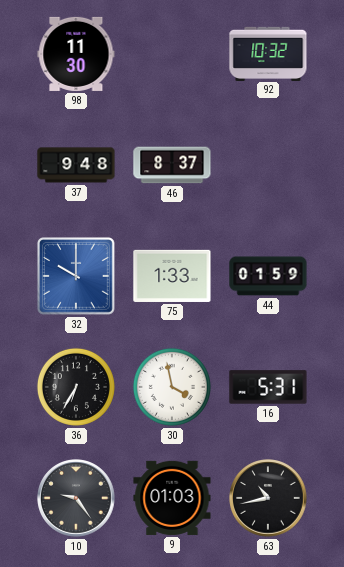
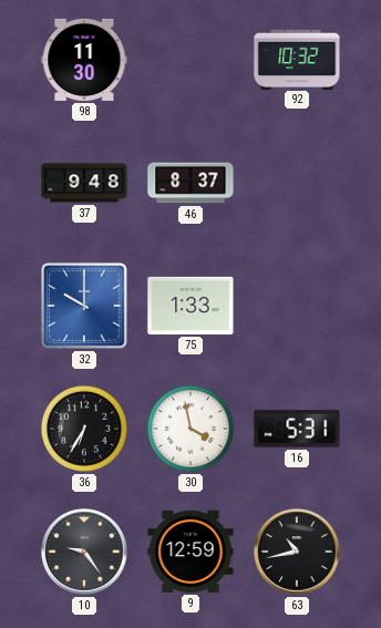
44: 01:59 -> none
9: 01:03 -> 12:59
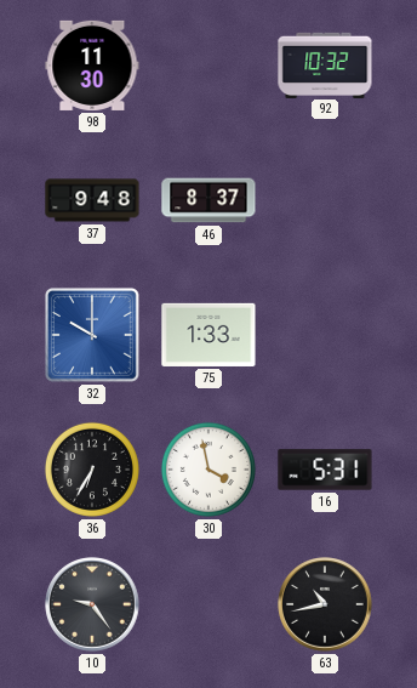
9: 12:59 -> none
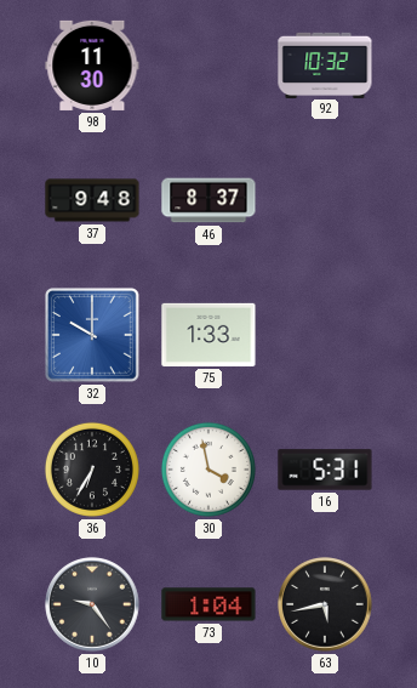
73: none -> 1:04
63: 10:43 -> 5:43
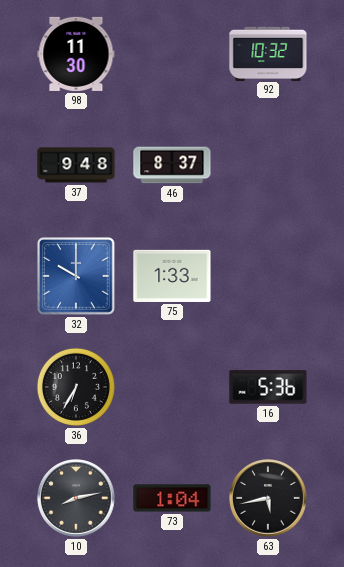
30: 3:58 -> none
16: 5:31 -> 5:36
10: 9:24 -> 8:13
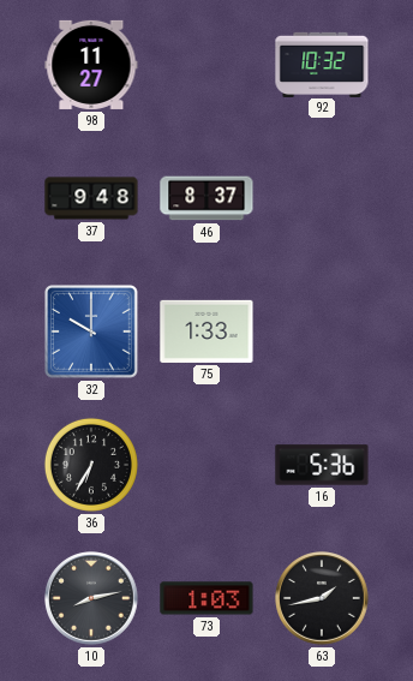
98: 11:30 -> 11:27
73: 1:04 -> 1:03
63: 5:43 -> 1:43
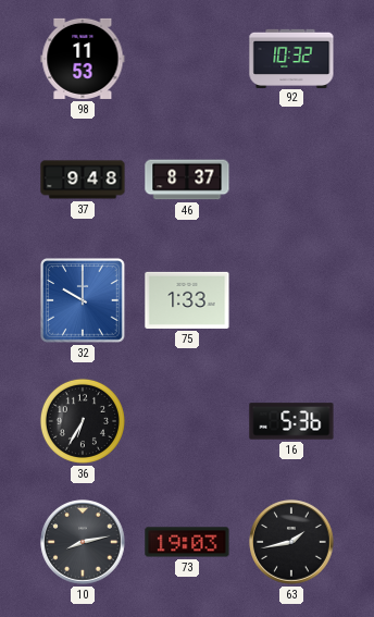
98: 11:27 -> 11:53
73: 1:03 -> 19:03
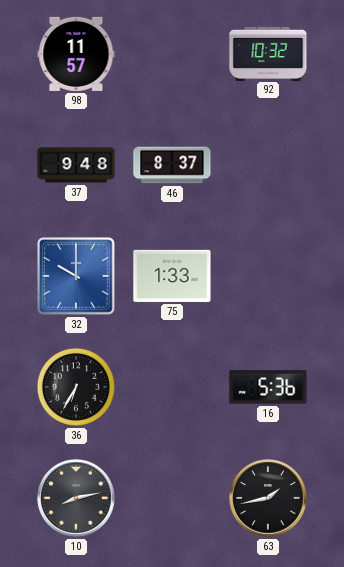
98: 11:53 -> 11:57
73: 19:03 -> none
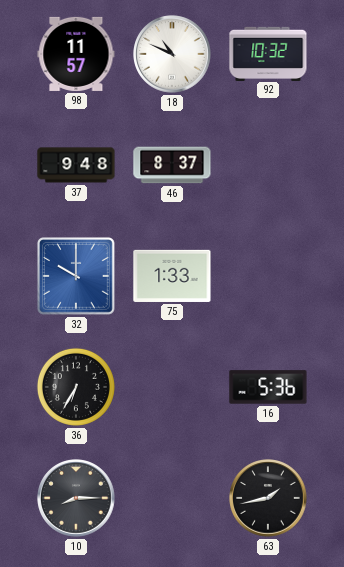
18: none -> 10:49
10: 8:13 -> 8:15
